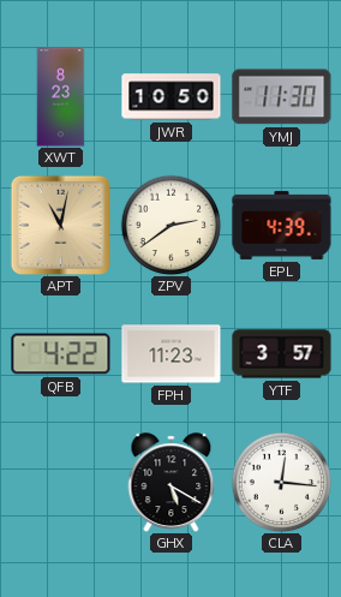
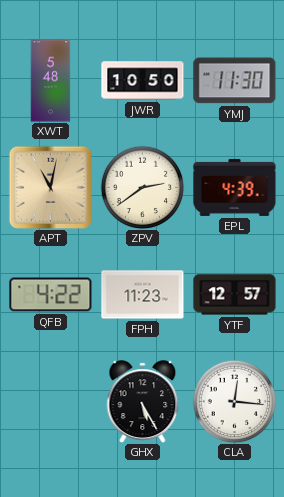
XWT: 8:23 -> 5:48
YTF: 3:57 -> 12:57
GHX: 5:20 -> 5:25
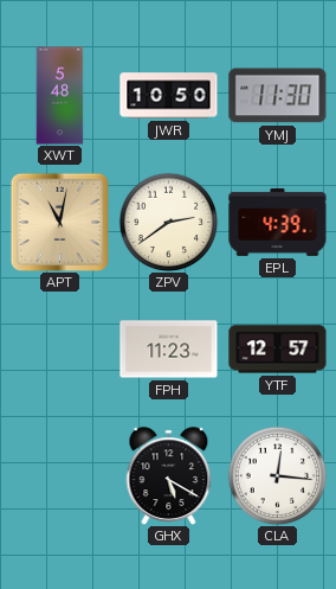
QFB: 4:22 -> none
GHX: 5:25 -> 5:20
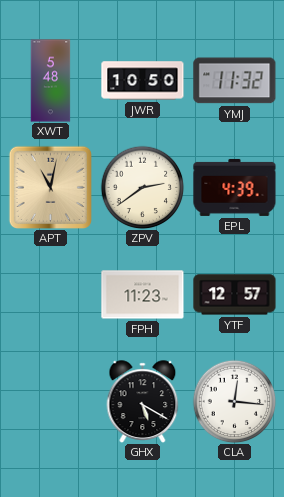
YMJ: 11:30 -> 11:32
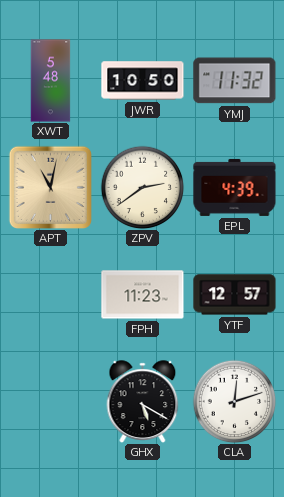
CLA: 12:16 -> 12:12
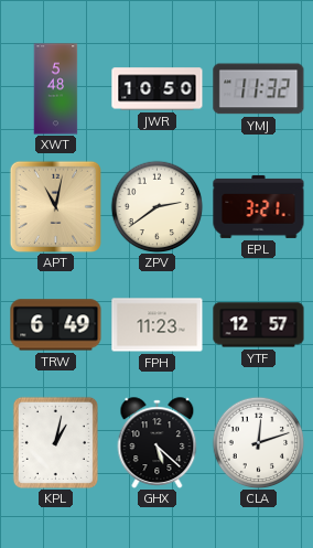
EPL: 4:39 -> 3:21
TRW: none -> 6:49
KPL: none -> 1:02
GHX: 5:20 -> 5:22
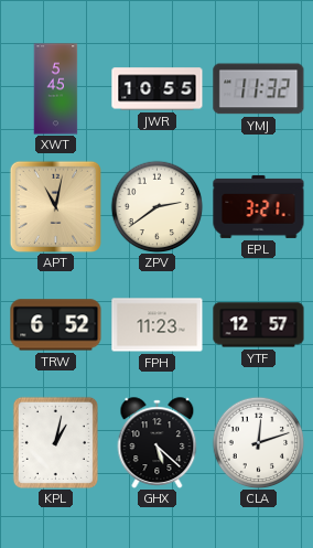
XWT: 5:48 -> 5:45
JWR: 10:50 -> 10:55
TRW: 6:49 -> 6:52
